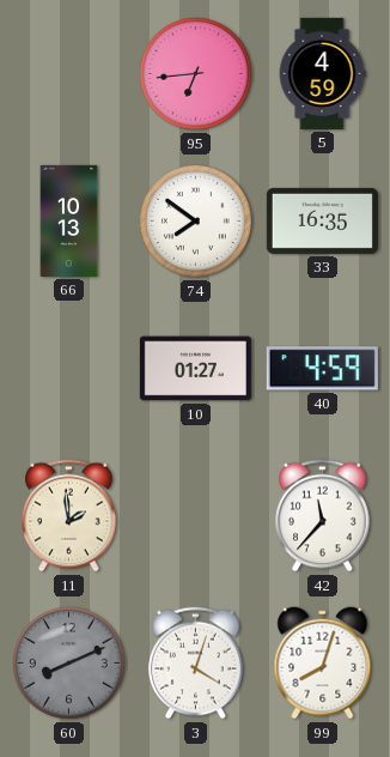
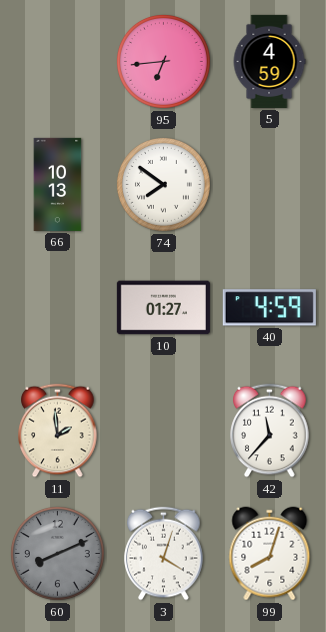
33: 16:35 -> none
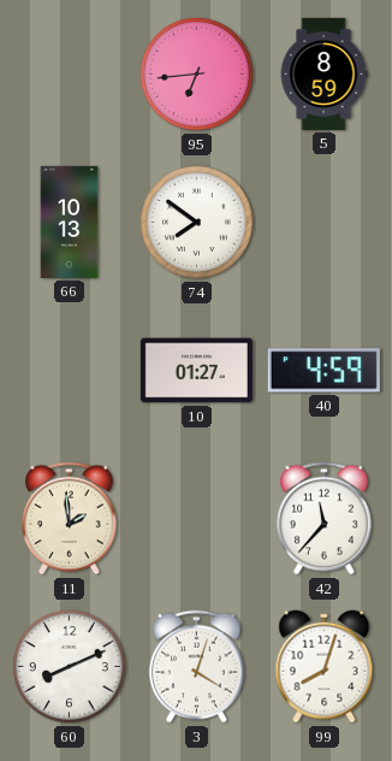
5: 4:59 -> 8:59
60 dial: grey -> white
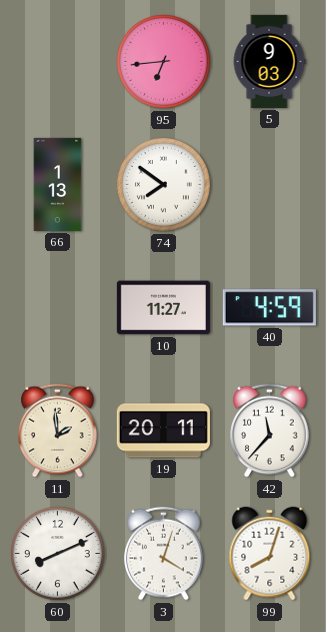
5: 8:59 -> 9:03
66: 10:13 -> 1:13
10: 01:27 -> 11:27
19: none -> 20:11
